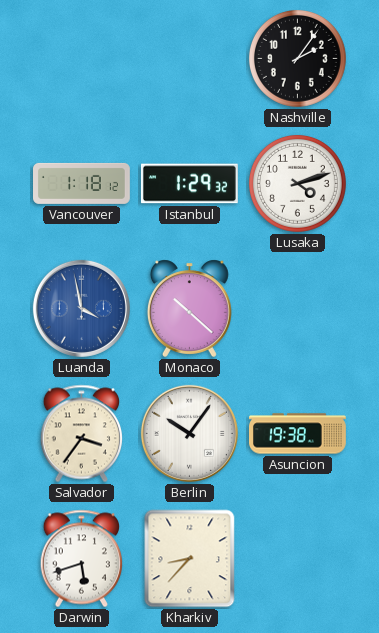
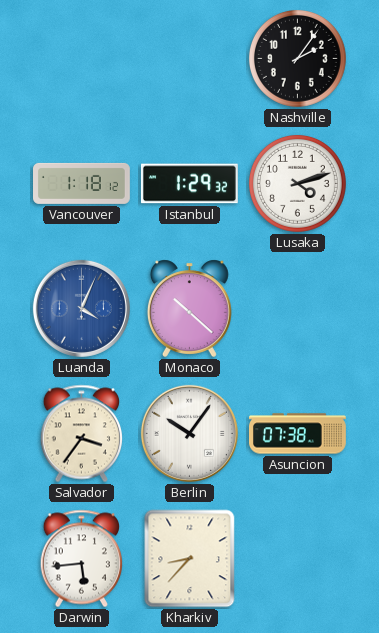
Luanda: 3:58 -> 4:04
Asuncion: 19:38 -> 07:38
Darwin: 5:42 -> 5:44
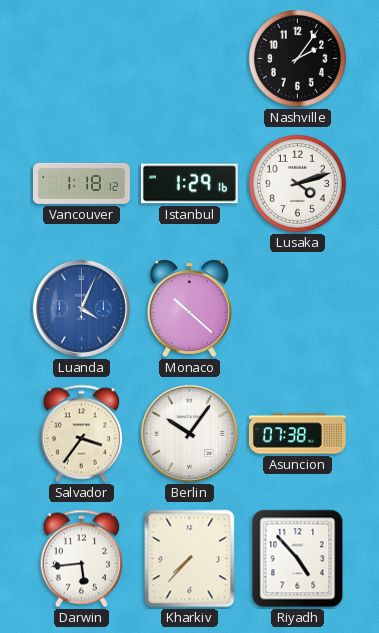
Istanbul: 1:29:32 -> 1:29:16
Kharkiv: 8:37 -> 7:37
Riyadh: none -> 4:53
